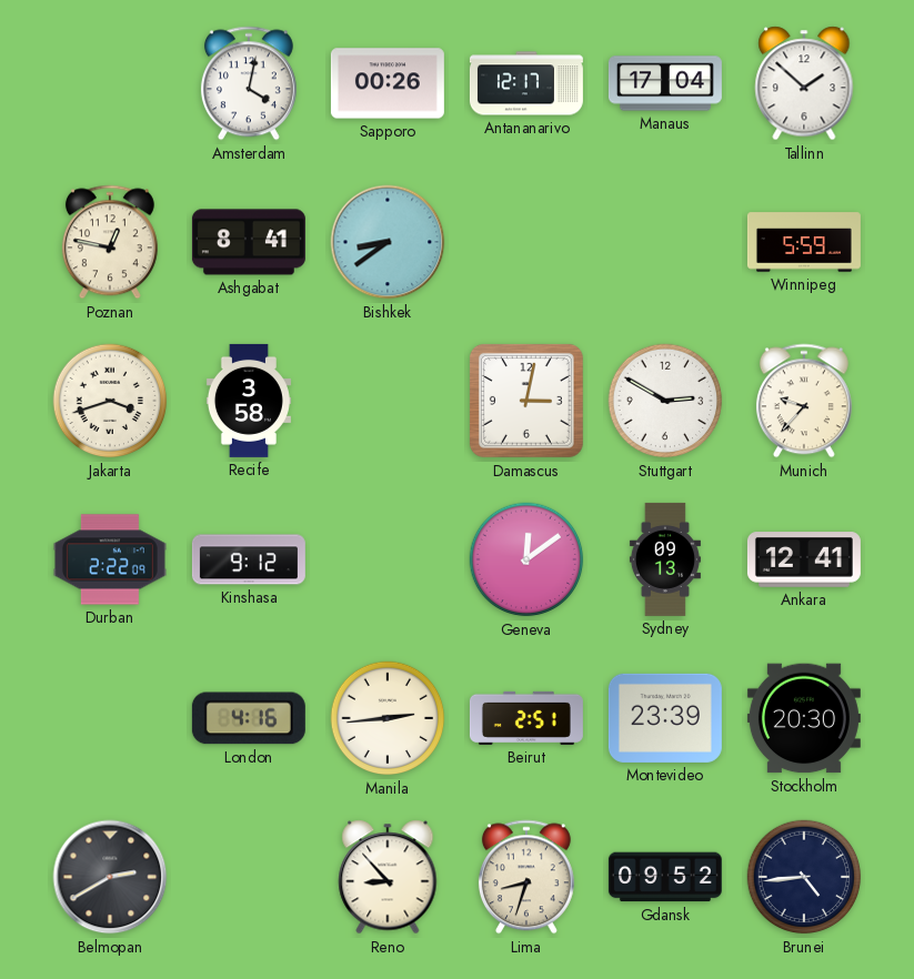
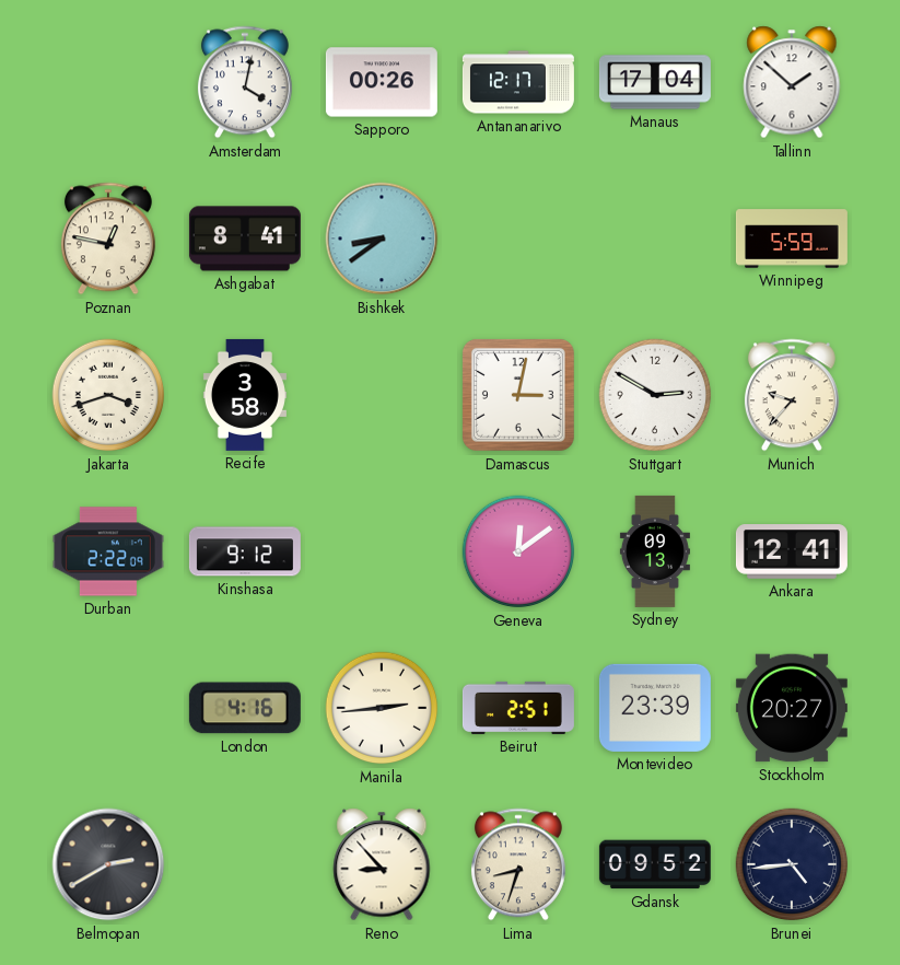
Stockholm: 20:30 -> 20:27
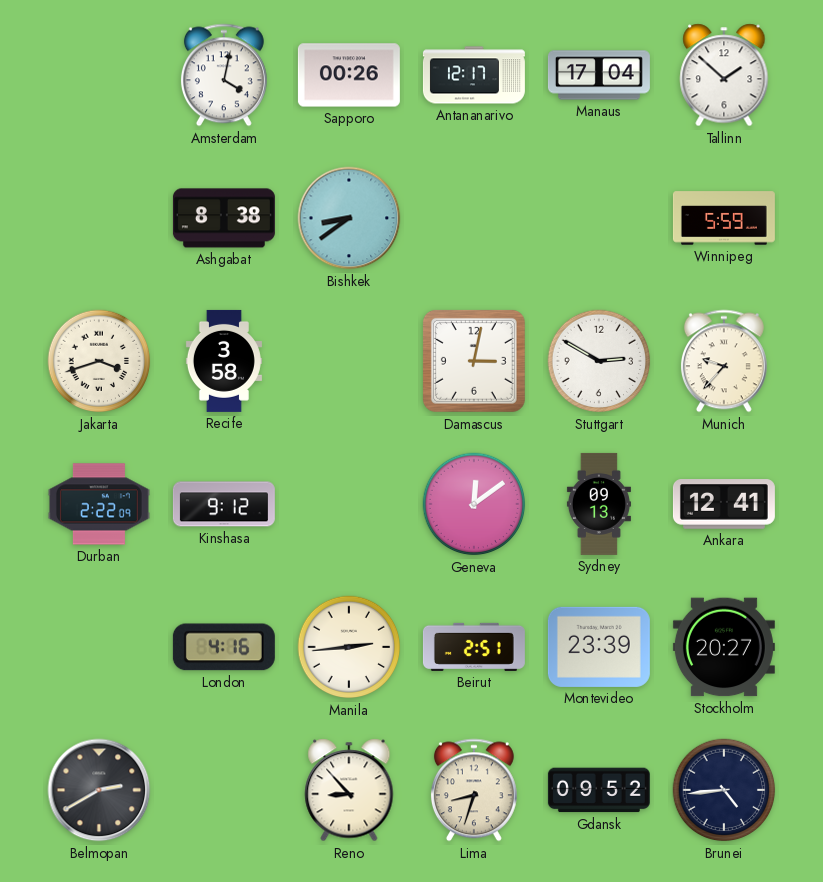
Poznan: 12:47 -> none
Ashgabat: 8:41 -> 8:38
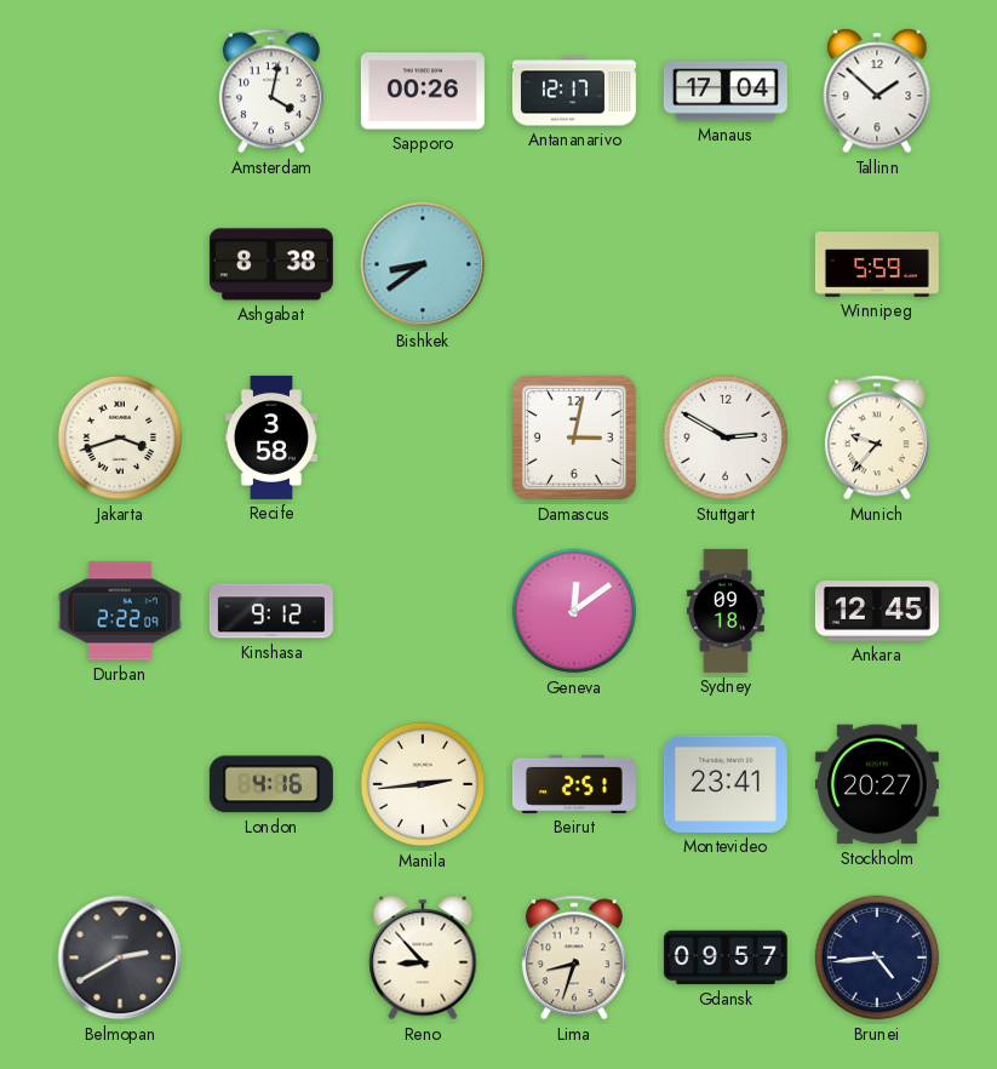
Sydney: 09:13 -> 09:18
Ankara: 12:41 -> 12:45
Montevideo: 23:39 -> 23:41
Gdansk: 09:52 -> 09:57
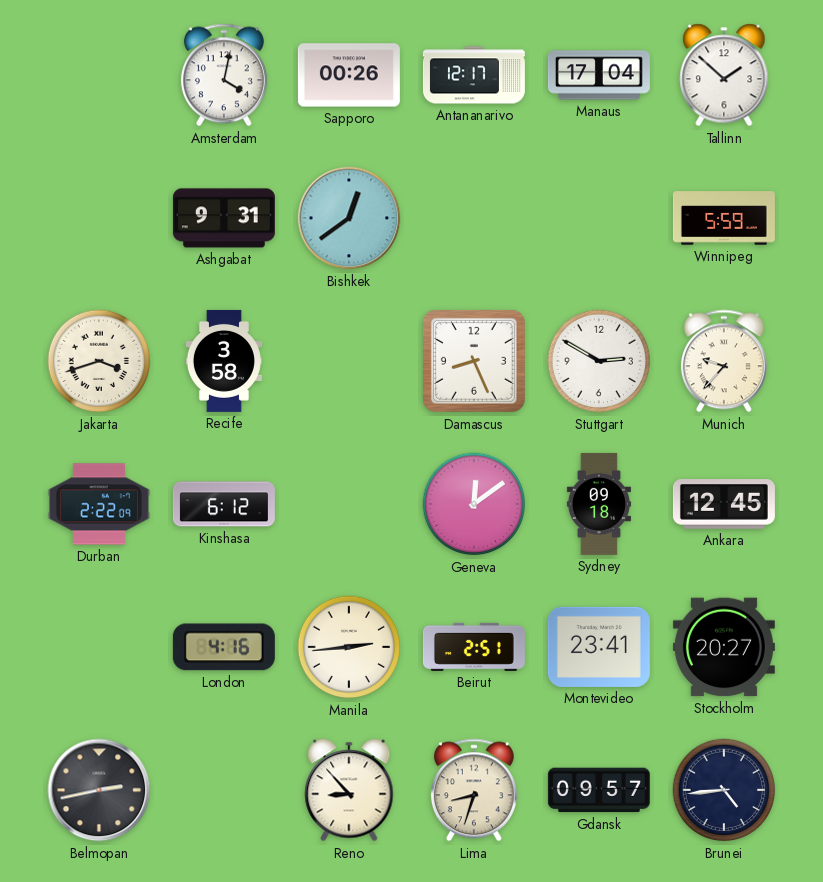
Ashgabat: 8:38 -> 9:31
Bishkek: 8:39 -> 12:39
Damascus: 3:02 -> 8:26
Kinshasa: 9:12 -> 6:12
Belmopan: 2:40 -> 2:43
